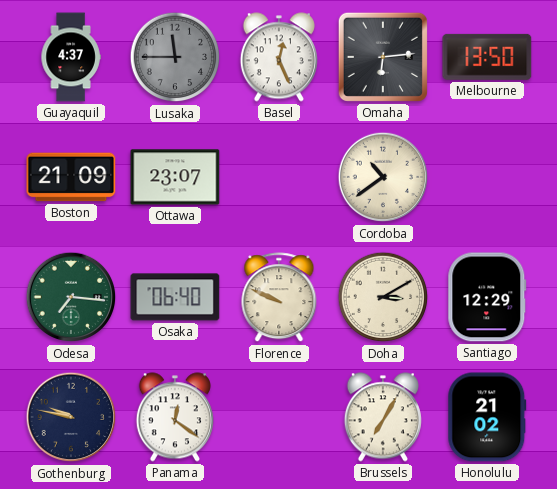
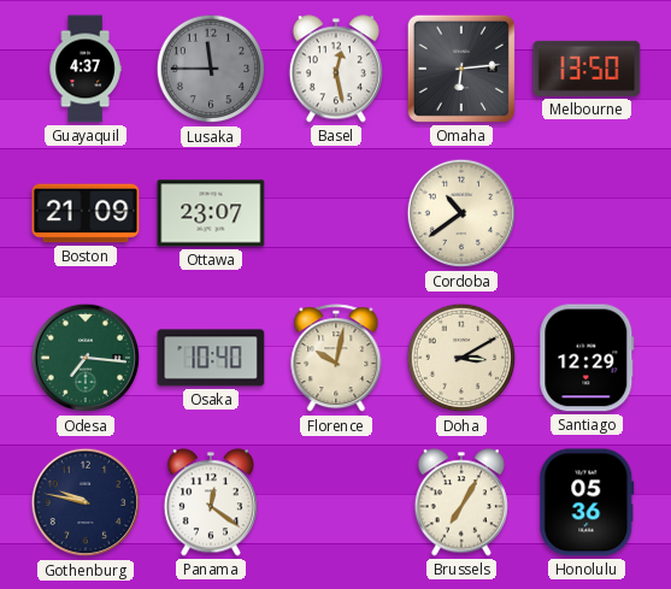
Basel: 12:26 -> 12:28
Osaka: 06:40 -> 10:40
Florence: 9:49 -> 10:02
Honolulu: 21:02 -> 05:36
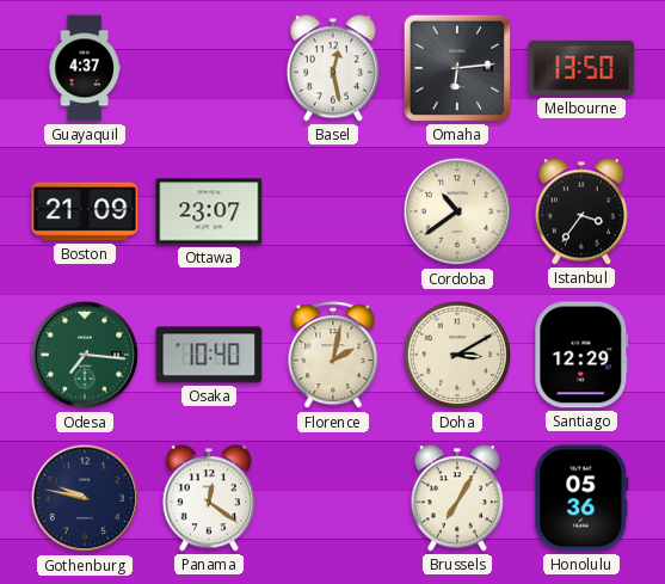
Lusaka: 11:45 -> none
Istanbul: none -> 3:36
Florence: 10:02 -> 2:02
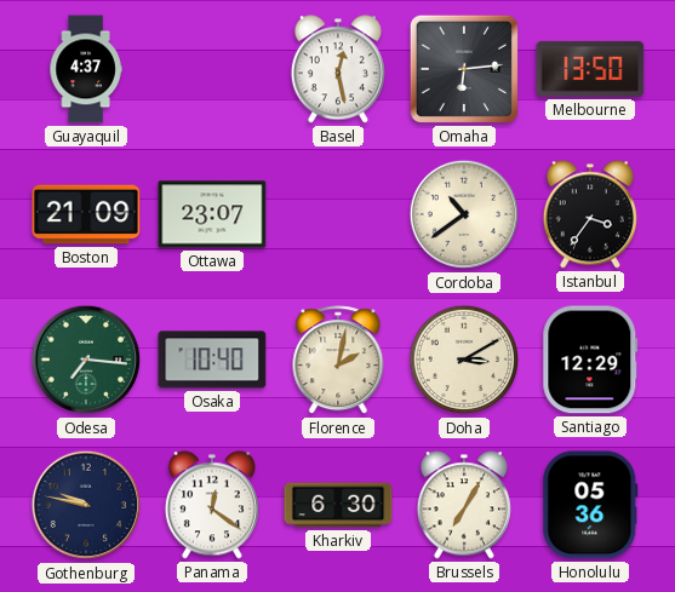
Kharkiv: none -> 6:30
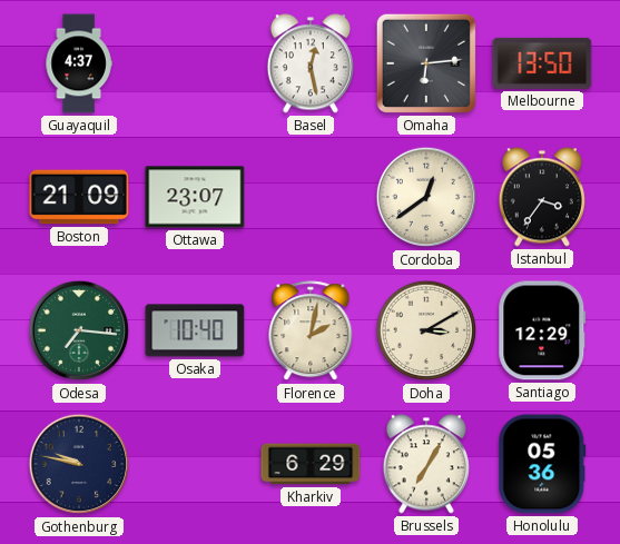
Cordoba: 10:39 -> 12:39
Panama: 12:21 -> none
Kharkiv: 6:30 -> 6:29
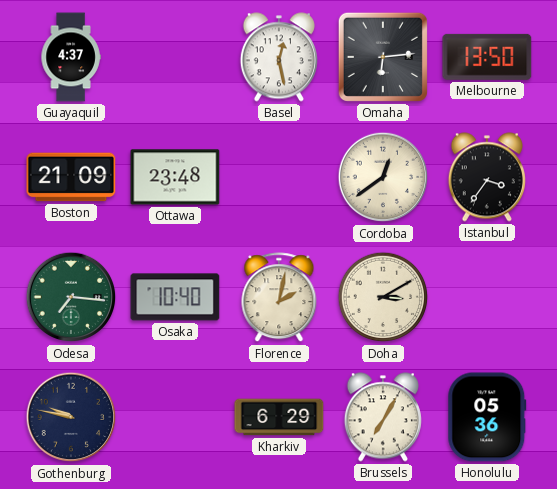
Ottawa: 23:07 -> 23:48
Santiago: 12:29 -> none
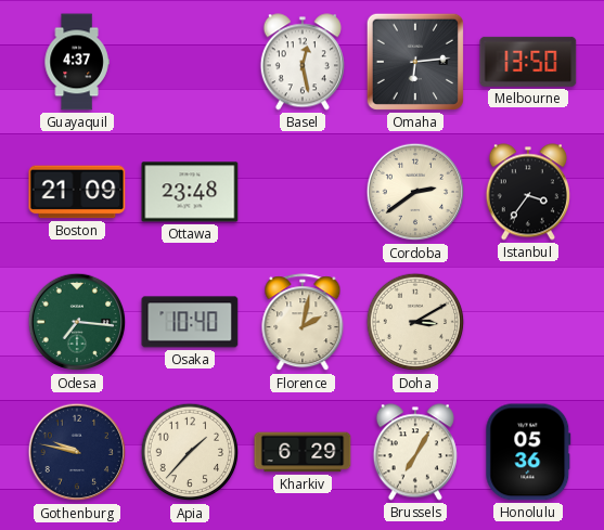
Cordoba: 12:39 -> 2:39
Apia: none -> 1:37
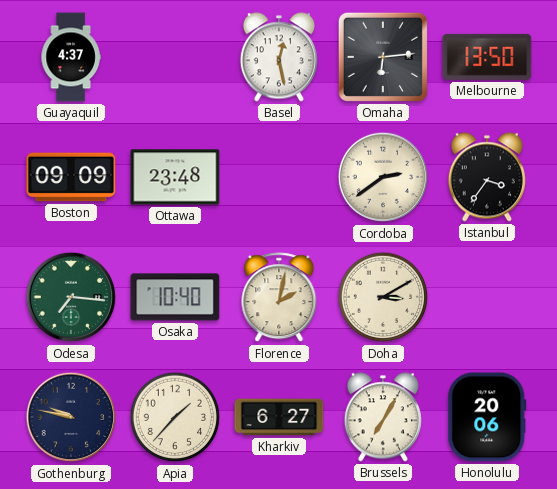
Boston: 21:09 -> 09:09
Kharkiv: 6:29 -> 6:27
Honolulu: 05:36 -> 20:06
